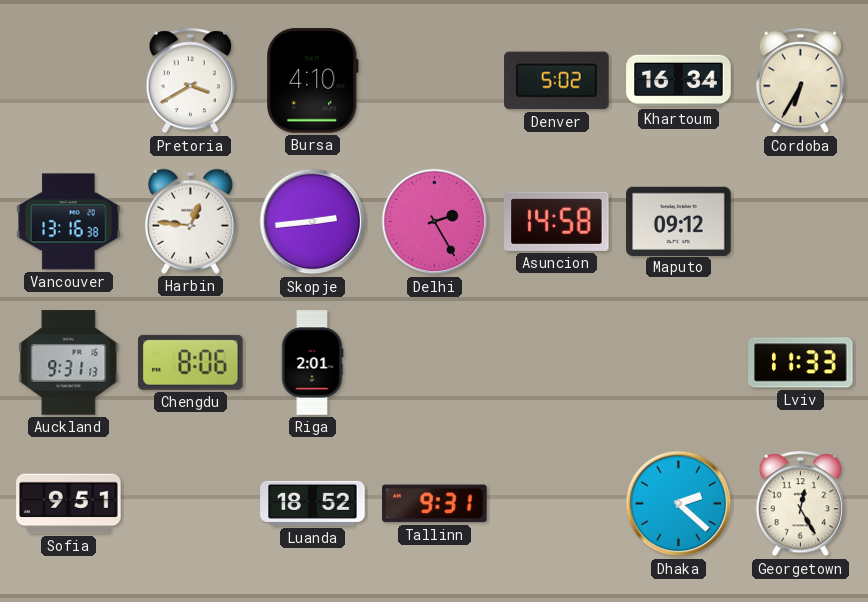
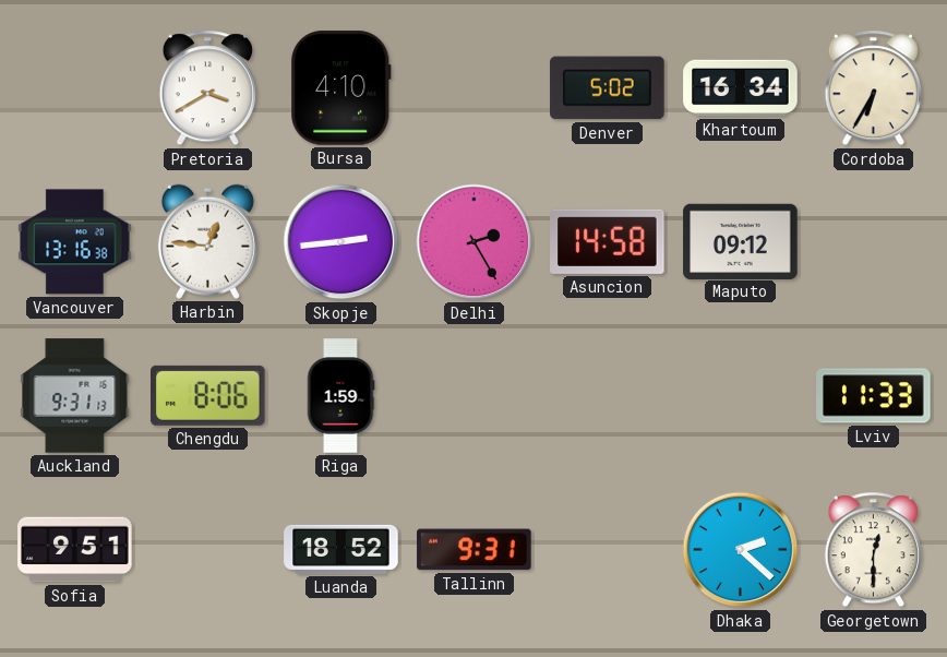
Riga: 2:01 -> 1:59
Georgetown: 12:25 -> 12:30
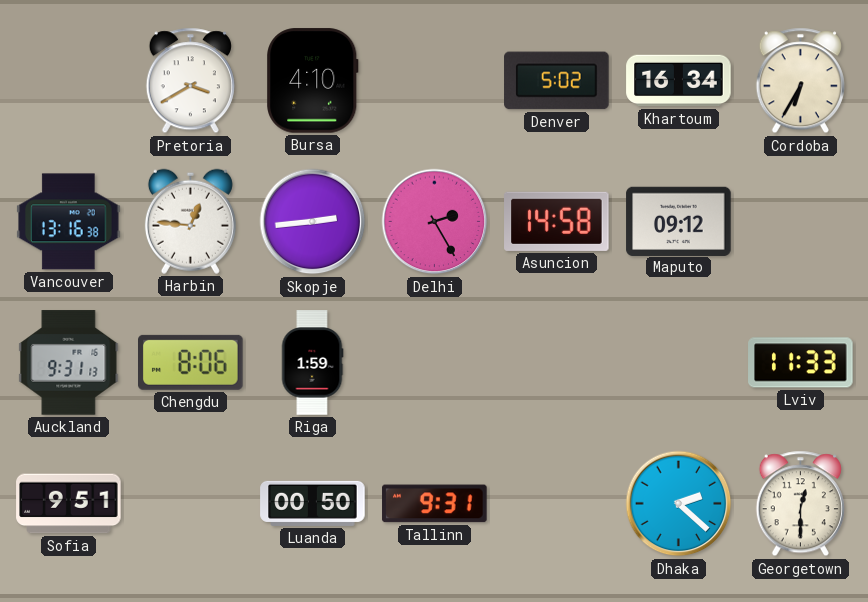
Luanda: 18:52 -> 00:50
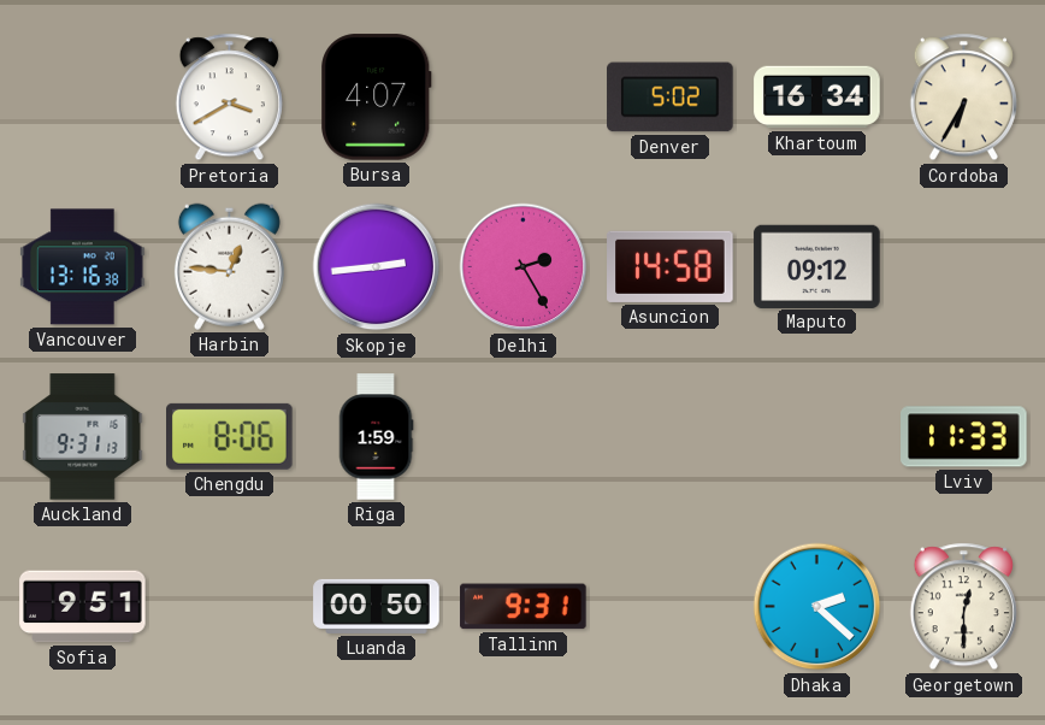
Bursa: 4:10 -> 4:07
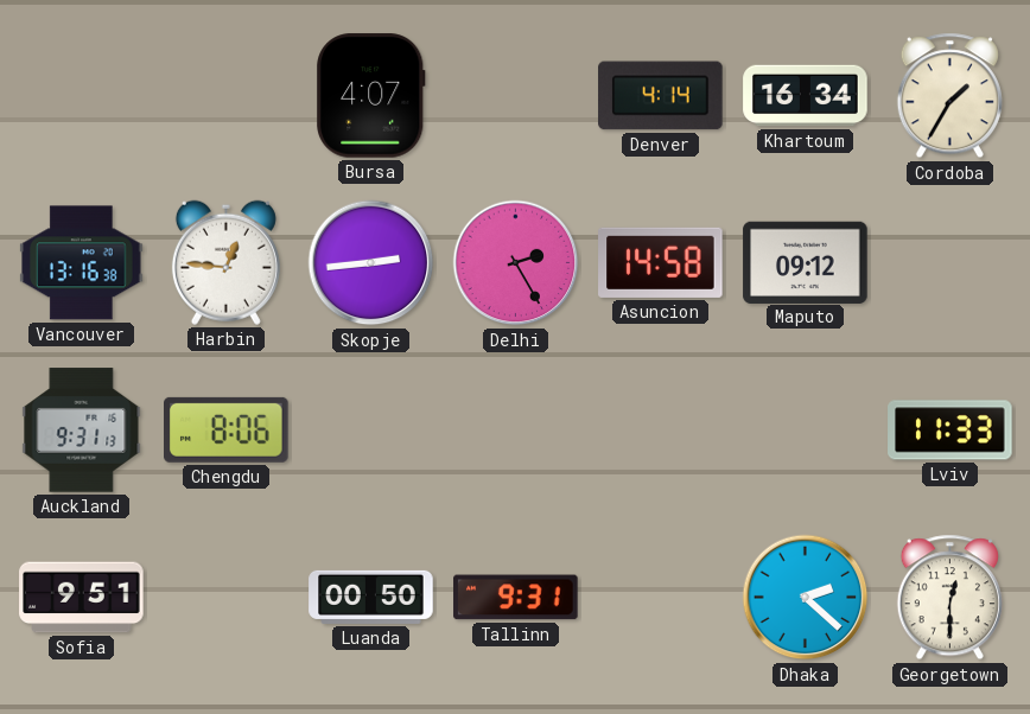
Pretoria: 3:40 -> none
Denver: 5:02 -> 4:14
Cordoba: 6:35 -> 1:35
Riga: 1:59 -> none
